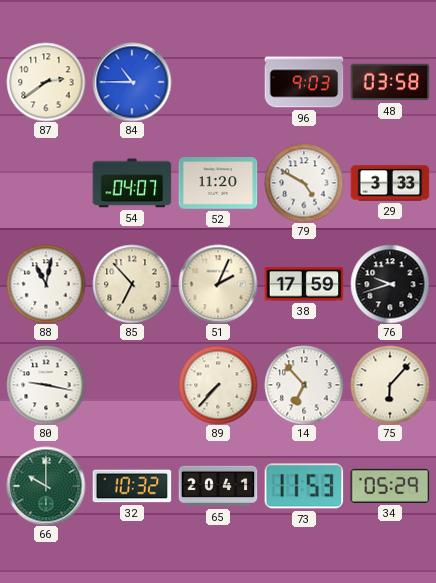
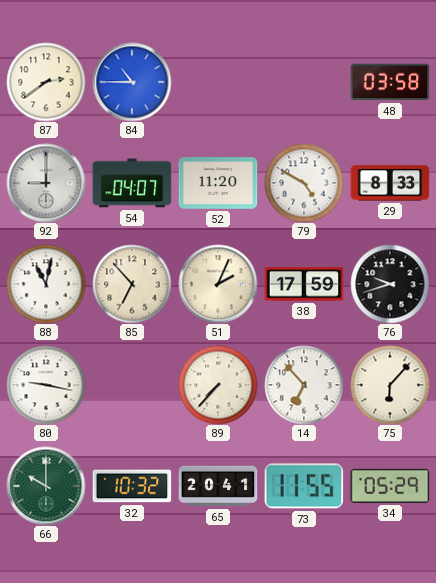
96: 9:03 -> none
92: none -> 9:00
29: 3:33 -> 8:33
73: 11:53 -> 11:55
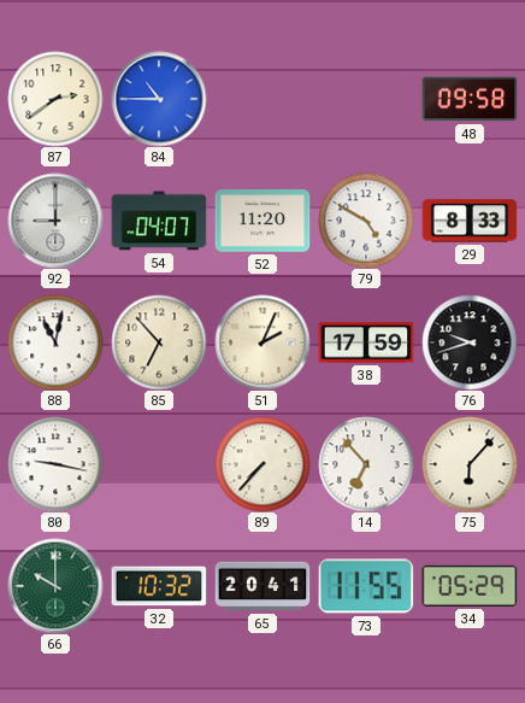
48: 03:58 -> 09:58
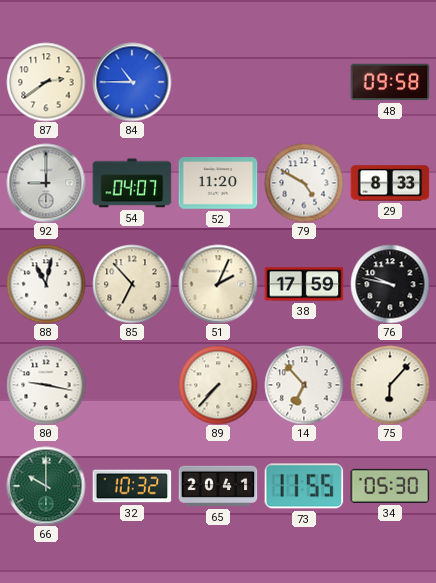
76: 9:42 -> 9:47
34: 05:29 -> 05:30
